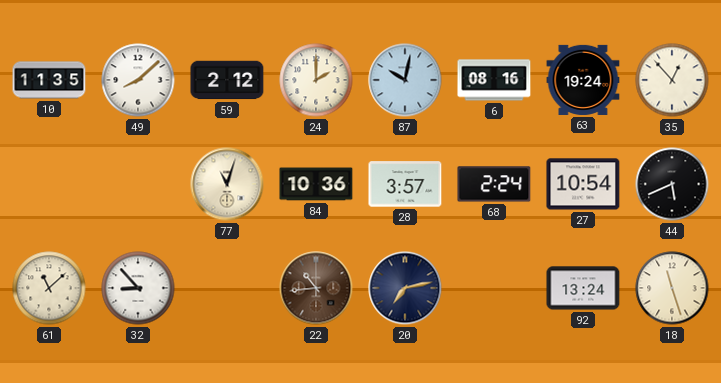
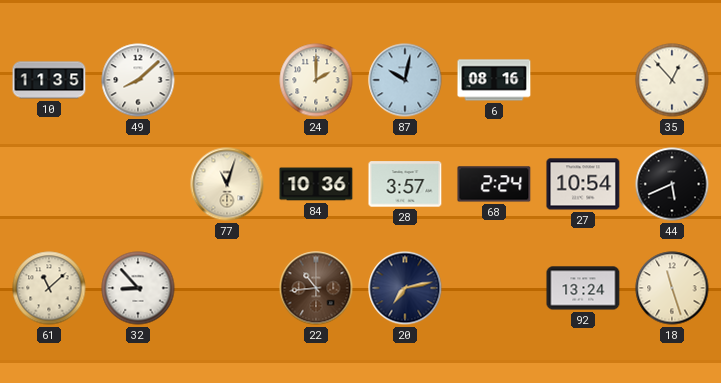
59: 2:12 -> none
63: 19:24 -> none
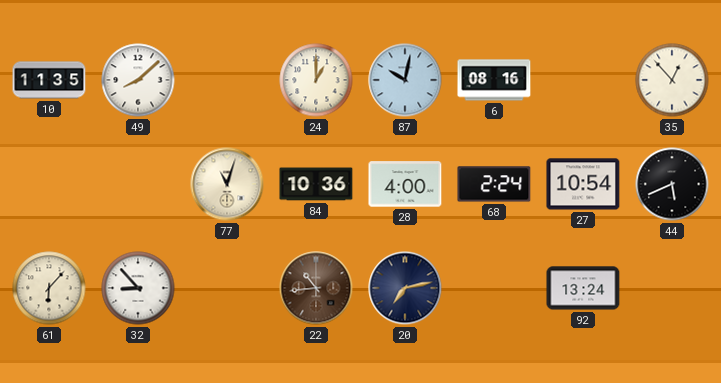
24: 2:00 -> 1:00
28: 3:57 -> 4:00
61: 11:08 -> 6:07
18: 11:27 -> none
